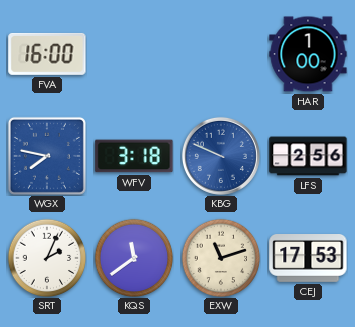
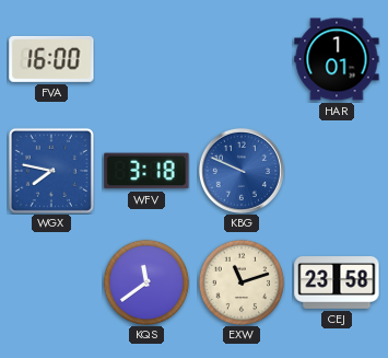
HAR: 1:00 -> 1:01
LFS: 2:56 -> none
SRT: 2:04 -> none
CEJ: 17:53 -> 23:58
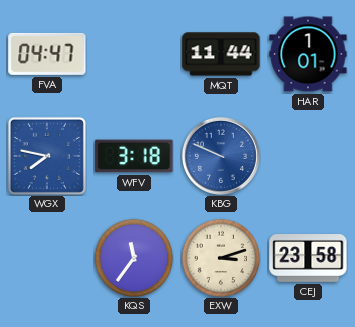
FVA: 16:00 -> 04:47
MQT: none -> 11:44
KQS: 11:39 -> 11:36
EXW: 11:12 -> 3:12
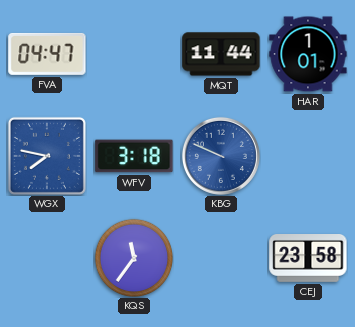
EXW: 3:12 -> none
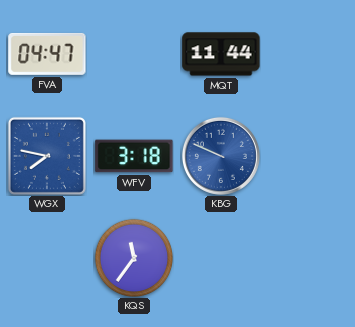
HAR: 1:01 -> none
CEJ: 23:58 -> none
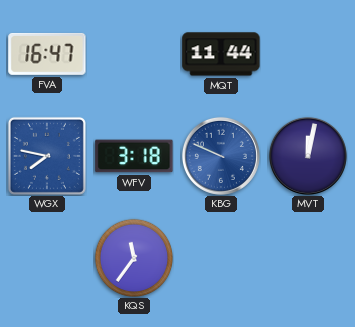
FVA: 04:47 -> 16:47
MVT: none -> 12:02
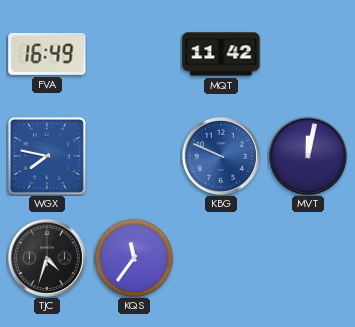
FVA: 16:47 -> 16:49
MQT: 11:44 -> 11:42
WFV: 3:18 -> none
TJC: none -> 4:33
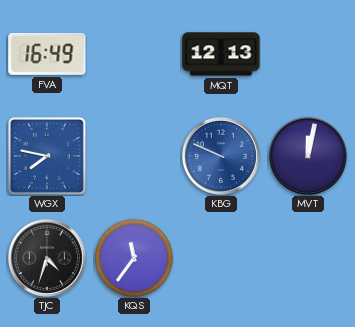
MQT: 11:42 -> 12:13
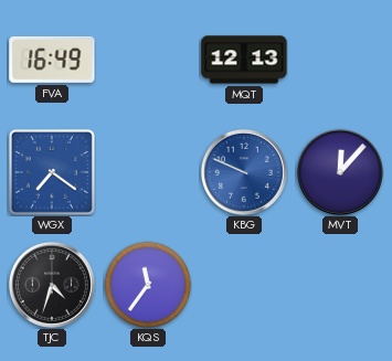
WGX: 7:47 -> 7:21
MVT: 12:02 -> 12:07
